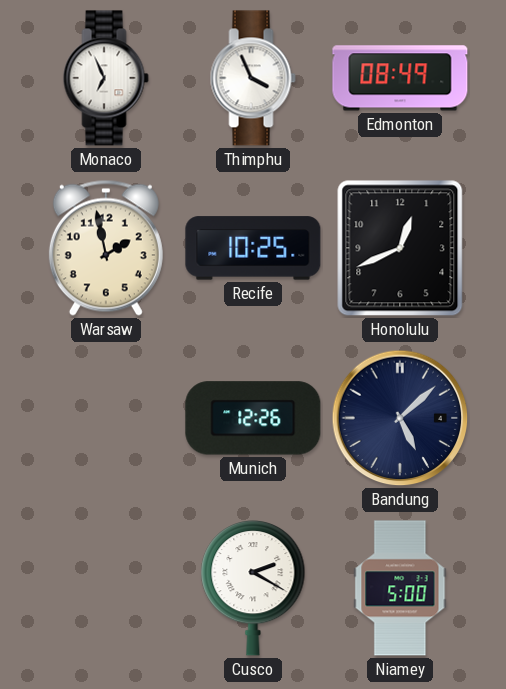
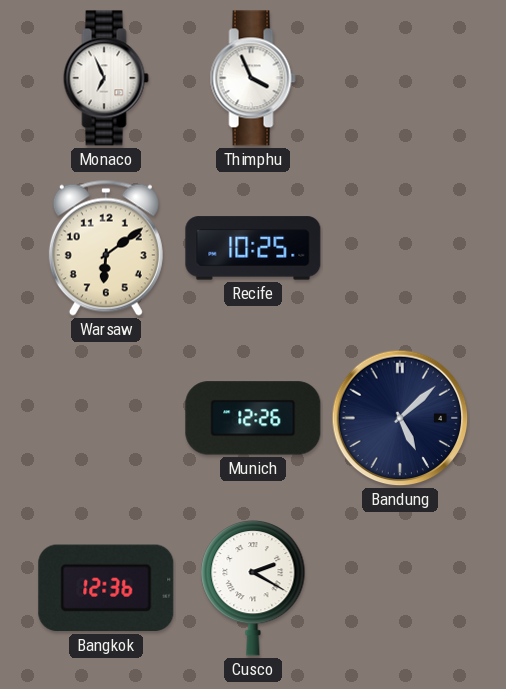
Edmonton: 08:49 -> none
Warsaw: 1:58 -> 6:09
Honolulu: 12:41 -> none
Bangkok: none -> 12:36
Niamey: 5:00 -> none
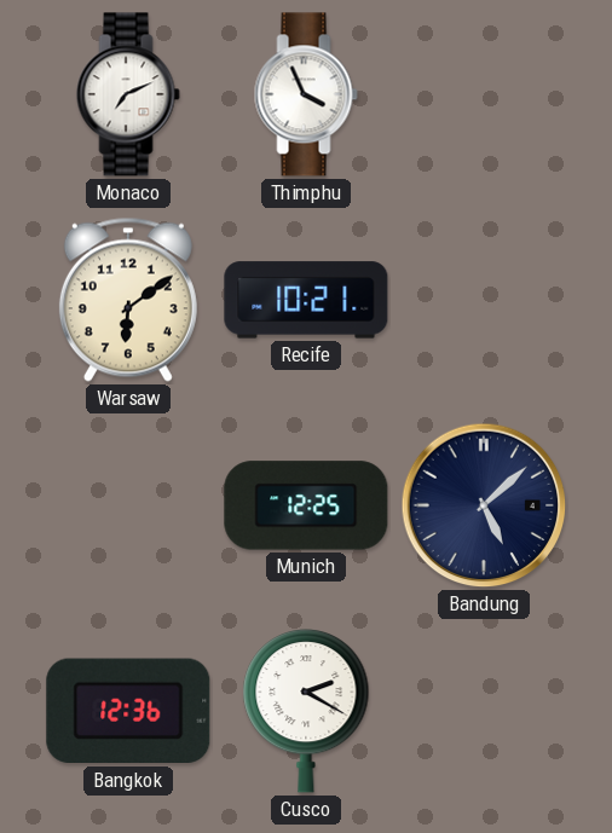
Monaco: 6:56 -> 7:11
Recife: 10:25 -> 10:21
Munich: 12:26 -> 12:25
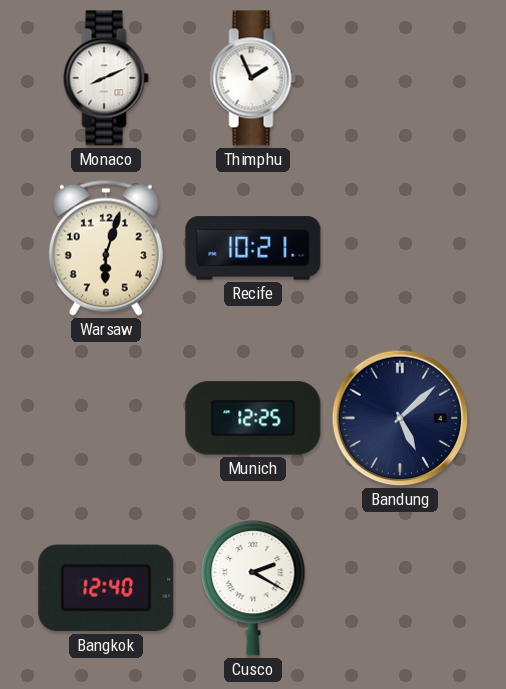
Monaco: 7:11 -> 8:11
Thimphu: 3:56 -> 1:56
Warsaw: 6:09 -> 6:03
Bangkok: 12:36 -> 12:40
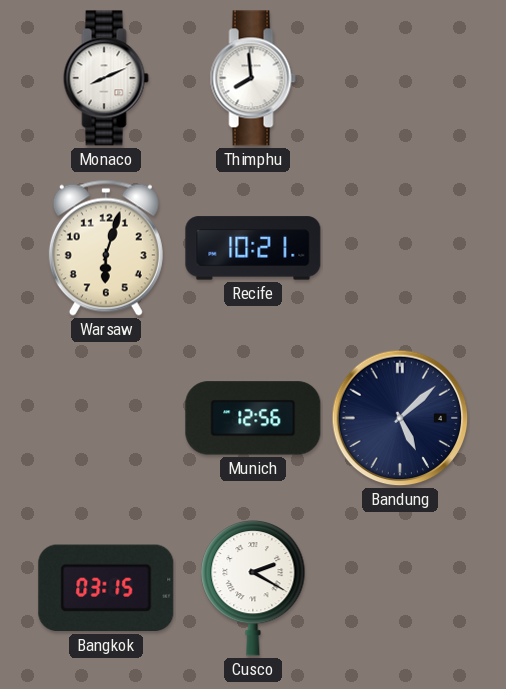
Thimphu: 1:56 -> 7:59
Munich: 12:25 -> 12:56
Bangkok: 12:40 -> 03:15
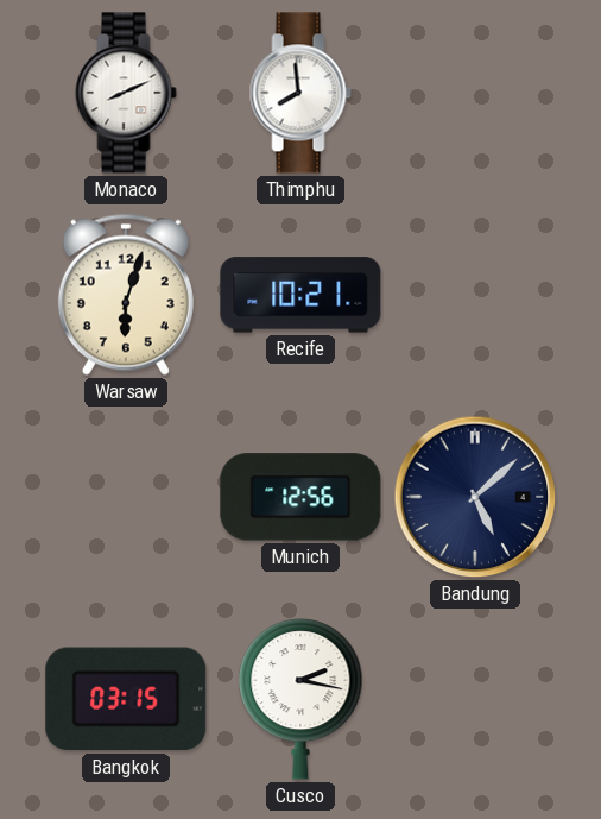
Cusco: 2:20 -> 2:17
